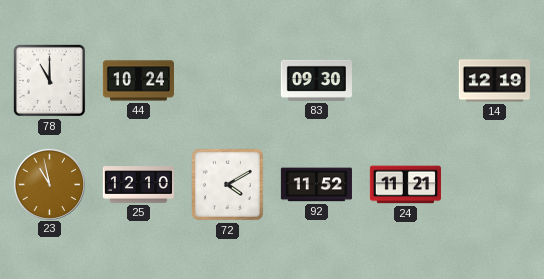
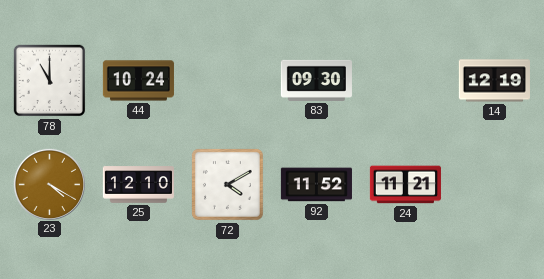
23: 10:58 -> 4:20
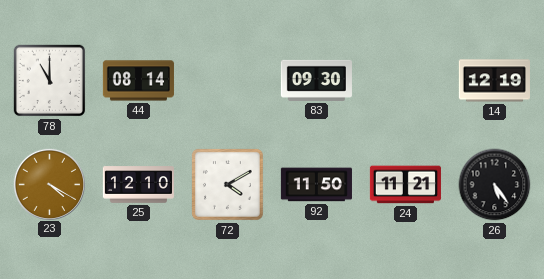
44: 10:24 -> 08:14
92: 11:52 -> 11:50
26: none -> 5:24
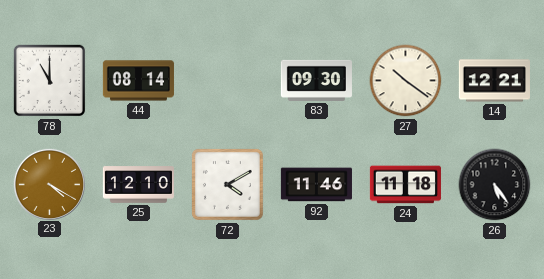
27: none -> 10:21
14: 12:19 -> 12:21
92: 11:50 -> 11:46
24: 11:21 -> 11:18
